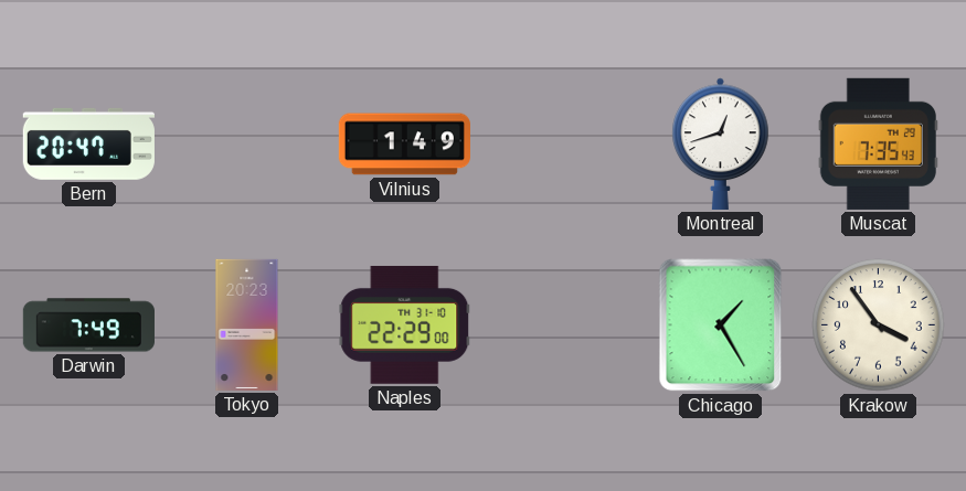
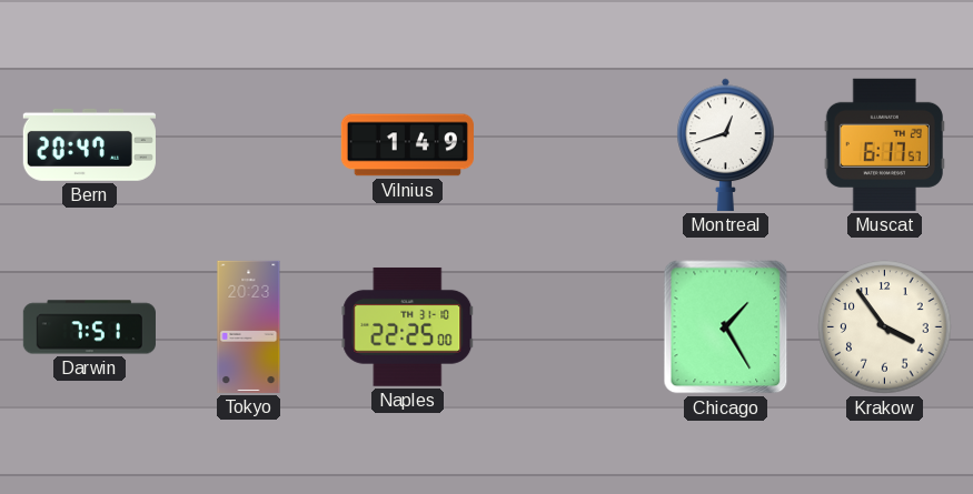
Muscat: 7:35 -> 6:17
Darwin: 7:49 -> 7:51
Naples: 22:29 -> 22:25
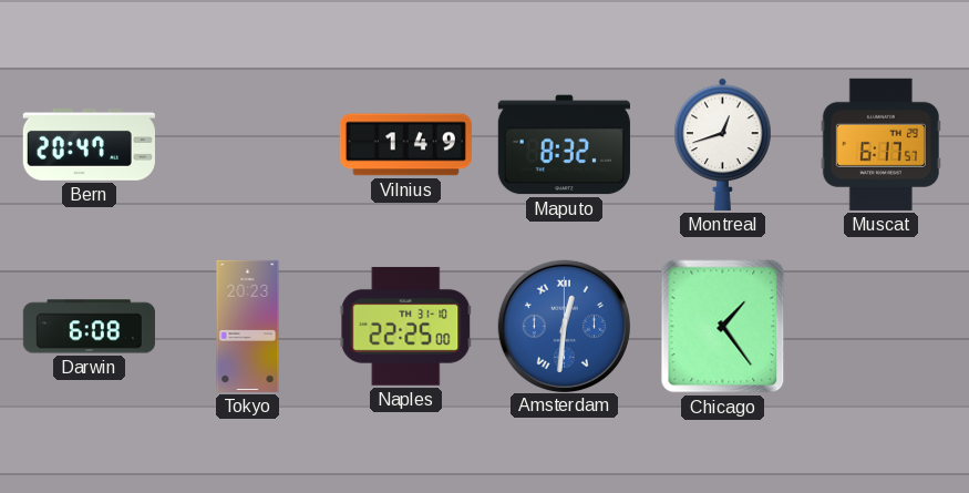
Maputo: none -> 8:32
Darwin: 7:51 -> 6:08
Amsterdam: none -> 12:31
Chicago: 1:25 -> 1:24
Krakow: 3:54 -> none
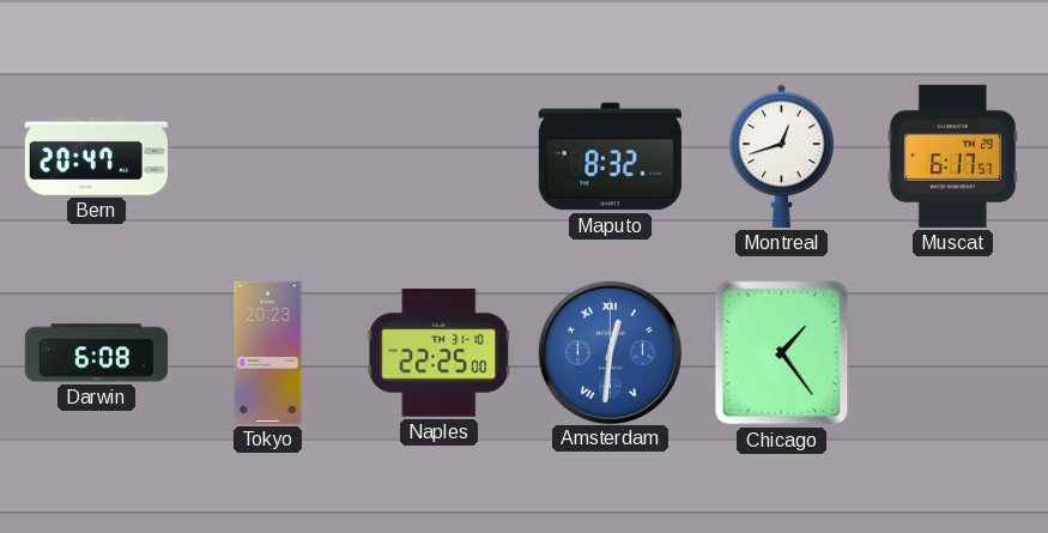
Vilnius: 1:49 -> none
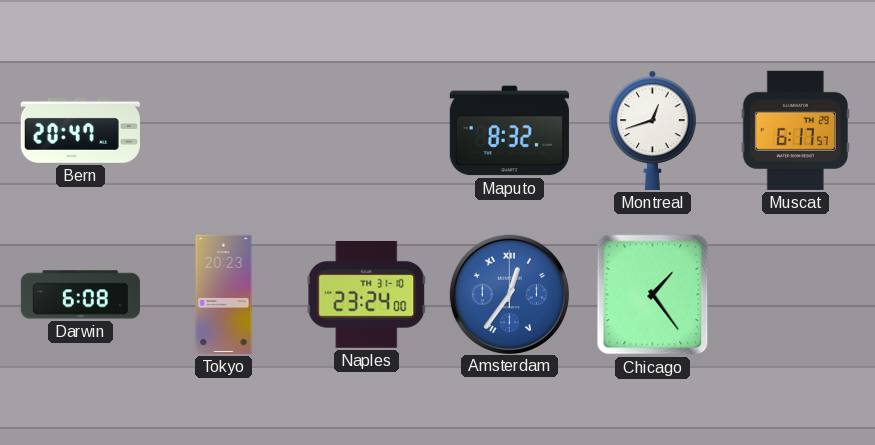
Naples: 22:25 -> 23:24
Amsterdam: 12:31 -> 12:36
